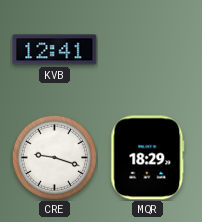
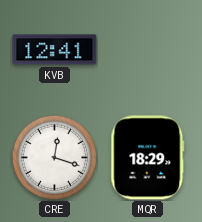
CRE: 9:18 -> 12:18
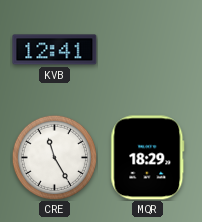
CRE: 12:18 -> 11:25
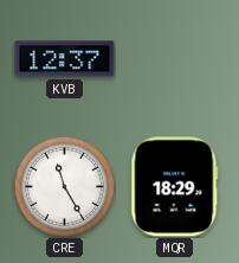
KVB: 12:41 -> 12:37
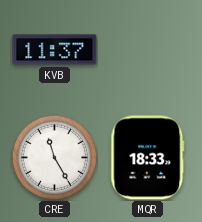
KVB: 12:37 -> 11:37
MQR: 18:29 -> 18:33
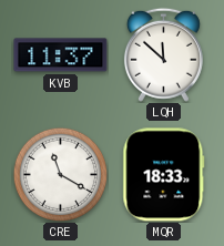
LQH: none -> 11:52
CRE: 11:25 -> 11:20
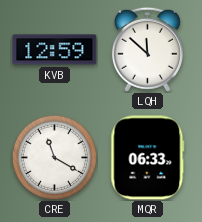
KVB: 11:37 -> 12:59
MQR: 18:33 -> 06:33
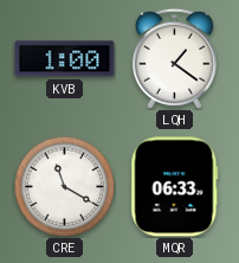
KVB: 12:59 -> 1:00
LQH: 11:52 -> 1:21
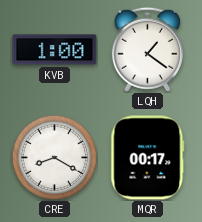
CRE: 11:20 -> 8:20
MQR: 06:33 -> 00:17
